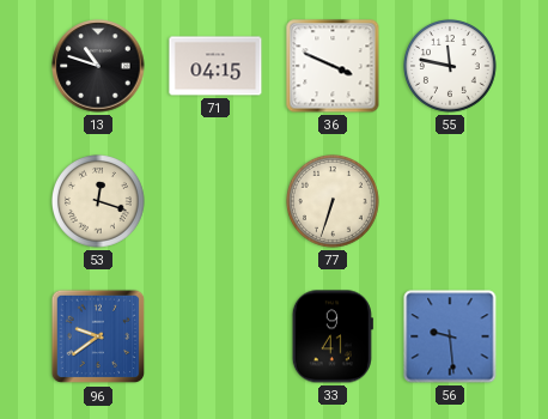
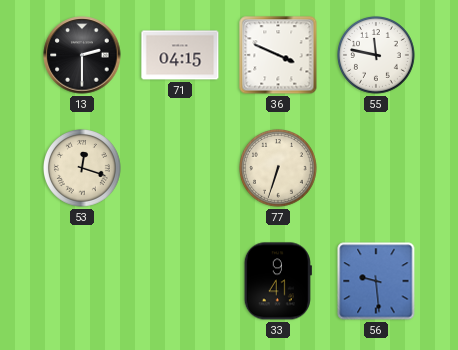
13: 10:48 -> 2:30
96: 9:39 -> none
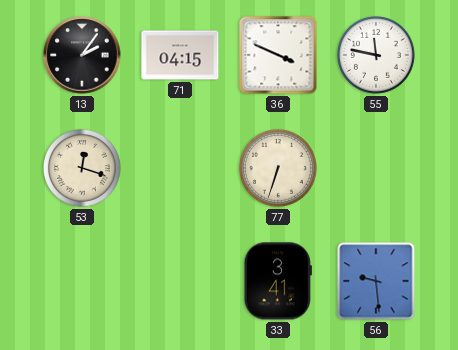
13: 2:30 -> 2:06
33: 9:41 -> 3:41
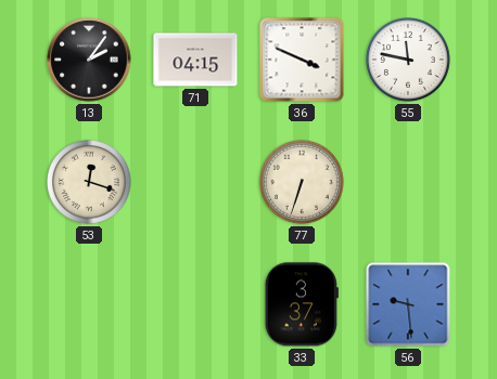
33: 3:41 -> 3:37
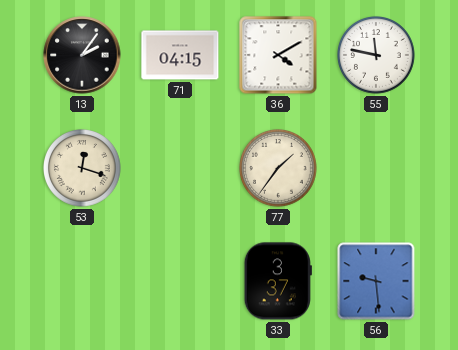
36: 3:49 -> 4:10
77: 6:33 -> 1:36
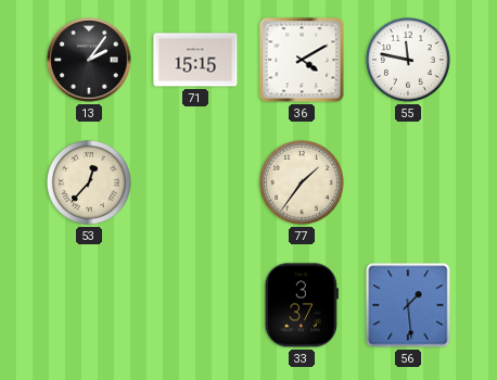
71: 04:15 -> 15:15
53: 12:18 -> 12:37
56: 9:29 -> 1:29
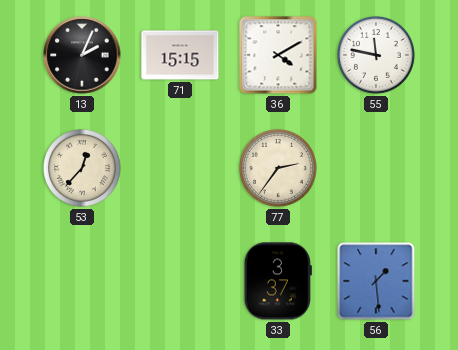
13: 2:06 -> 2:04
77: 1:36 -> 2:36
